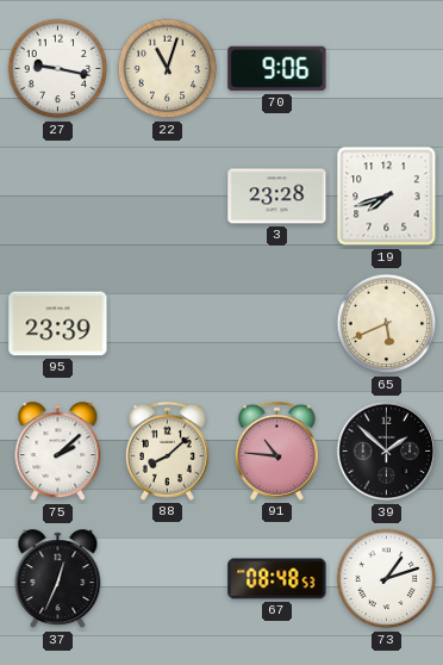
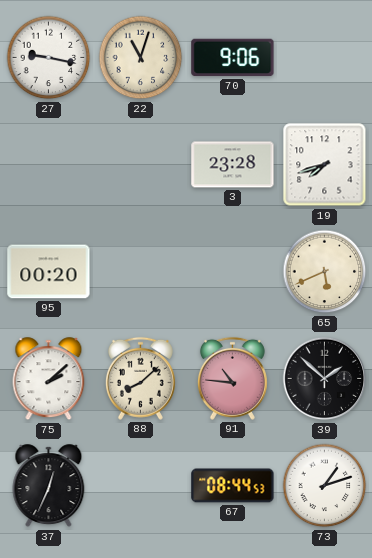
95: 23:39 -> 00:20
67: 08:48 -> 08:44
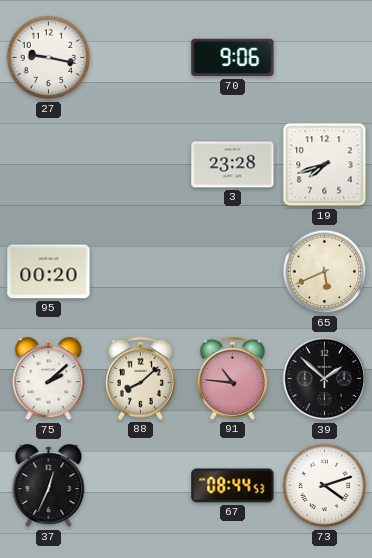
22: 11:03 -> none
73: 1:12 -> 4:12
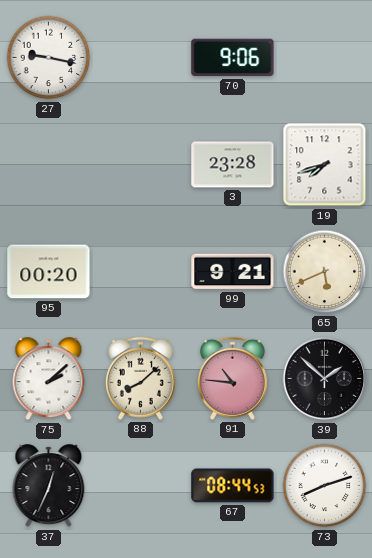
99: none -> 9:21
73: 4:12 -> 8:12
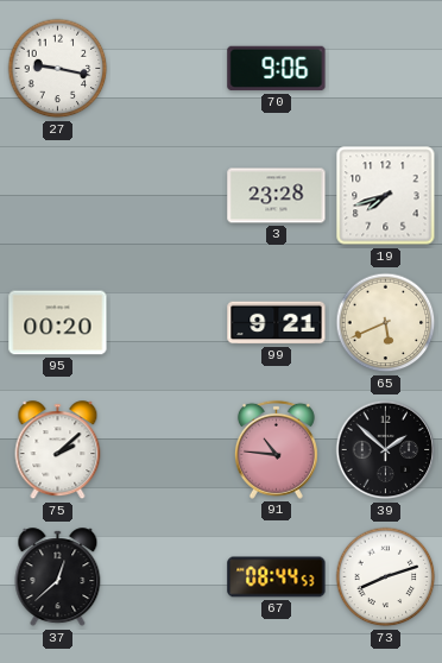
88: 8:08 -> none
37: 12:34 -> 12:38
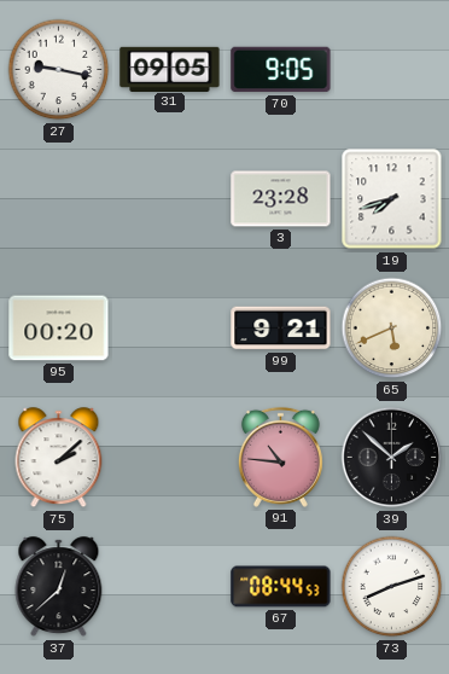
31: none -> 09:05
70: 9:06 -> 9:05
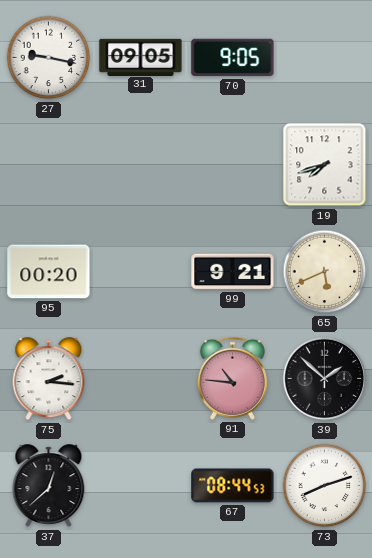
3: 23:28 -> none
75: 2:08 -> 2:16
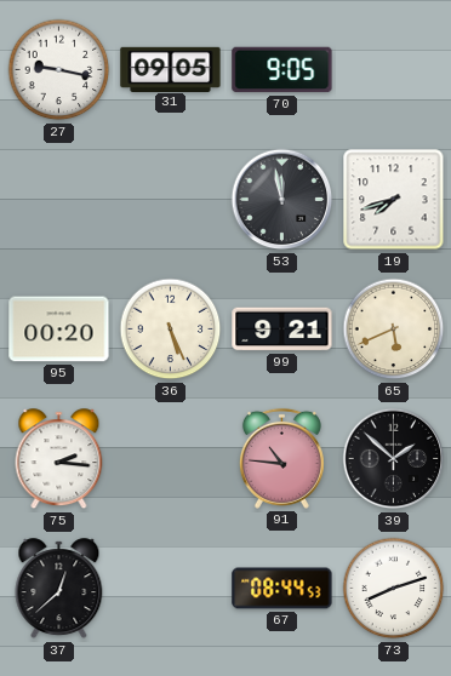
53: none -> 11:58
36: none -> 5:26
